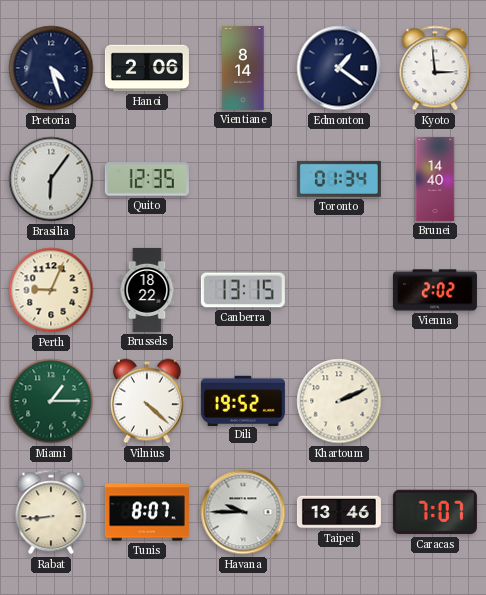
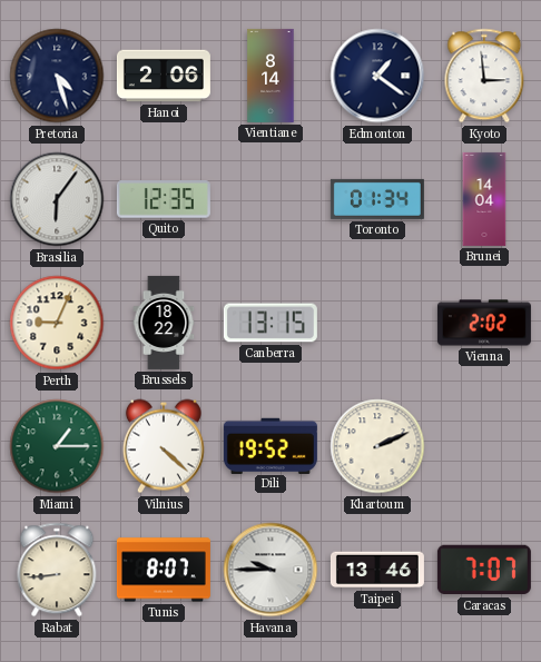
Brunei: 14:40 -> 14:04
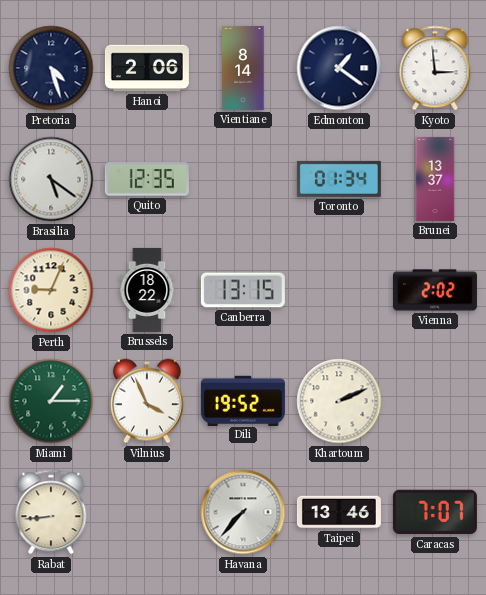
Brasilia: 6:06 -> 5:21
Brunei: 14:04 -> 13:37
Vilnius: 4:22 -> 3:56
Tunis: 8:07 -> none
Havana: 9:45 -> 7:37
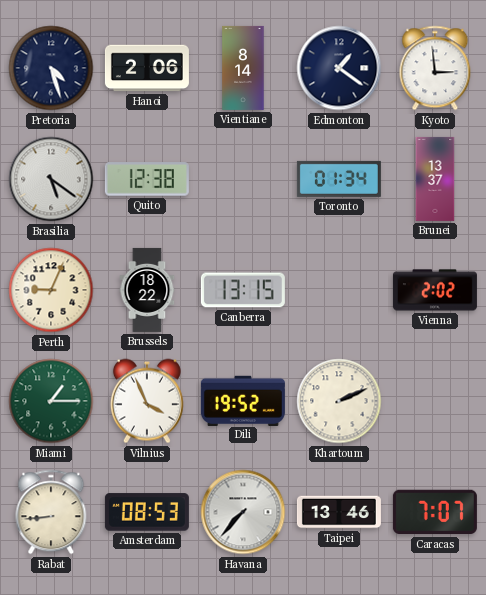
Quito: 12:35 -> 12:38
Amsterdam: none -> 08:53
